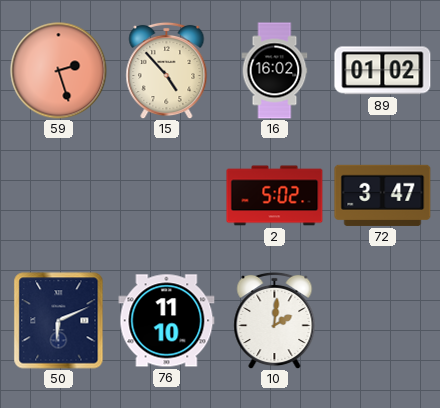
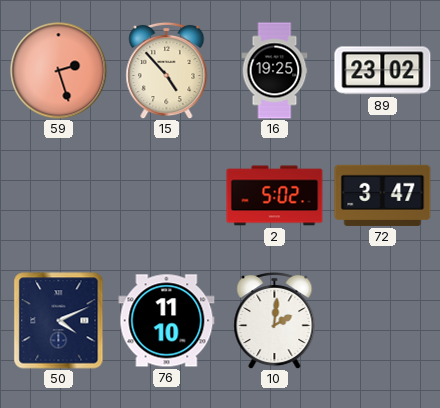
16: 16:02 -> 19:25
89: 01:02 -> 23:02
50: 6:11 -> 4:11
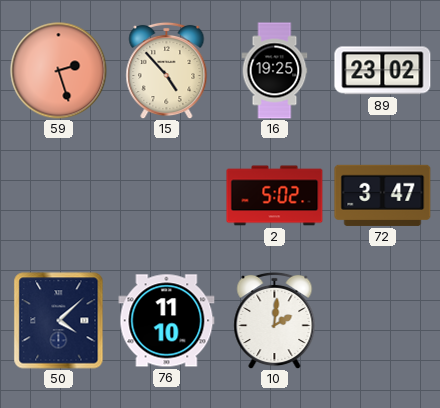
50: 4:11 -> 4:08
